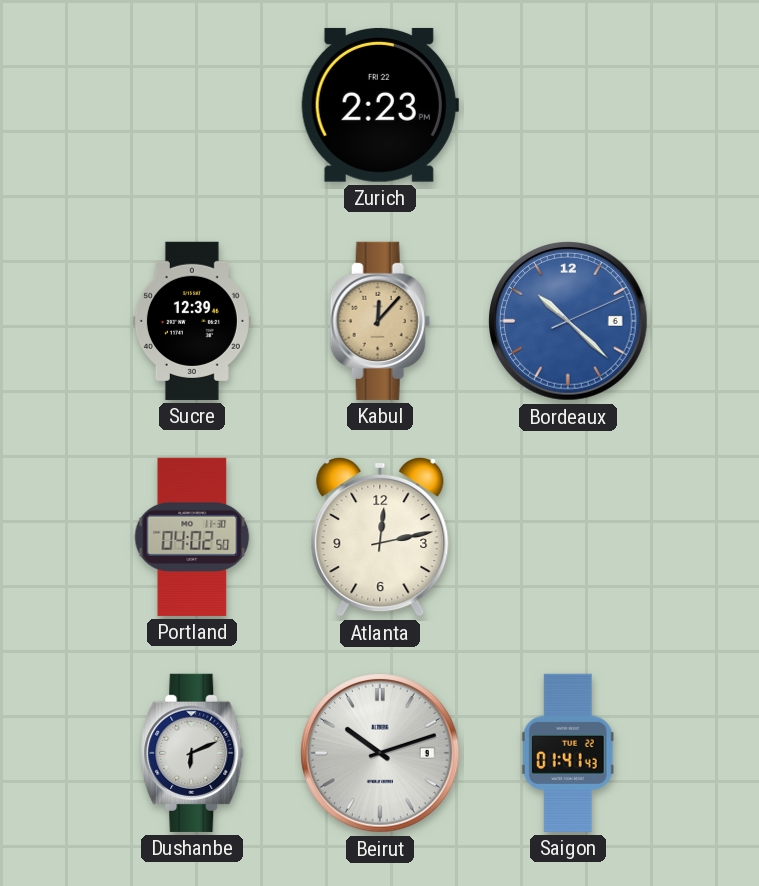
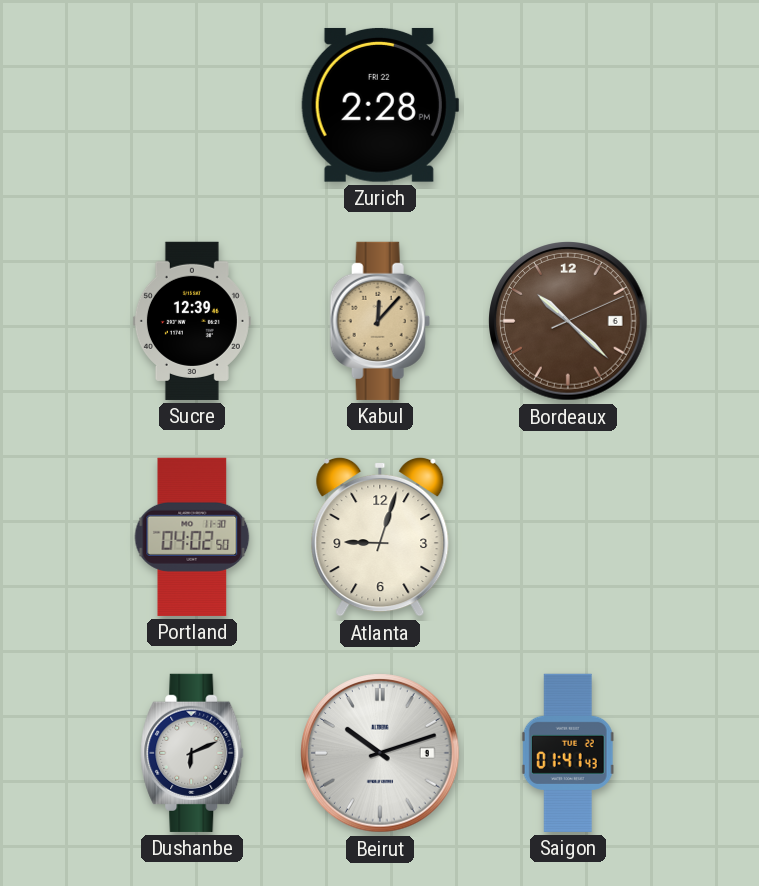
Zurich: 2:23 -> 2:28
Bordeaux dial: blue -> brown
Atlanta: 12:13 -> 9:03
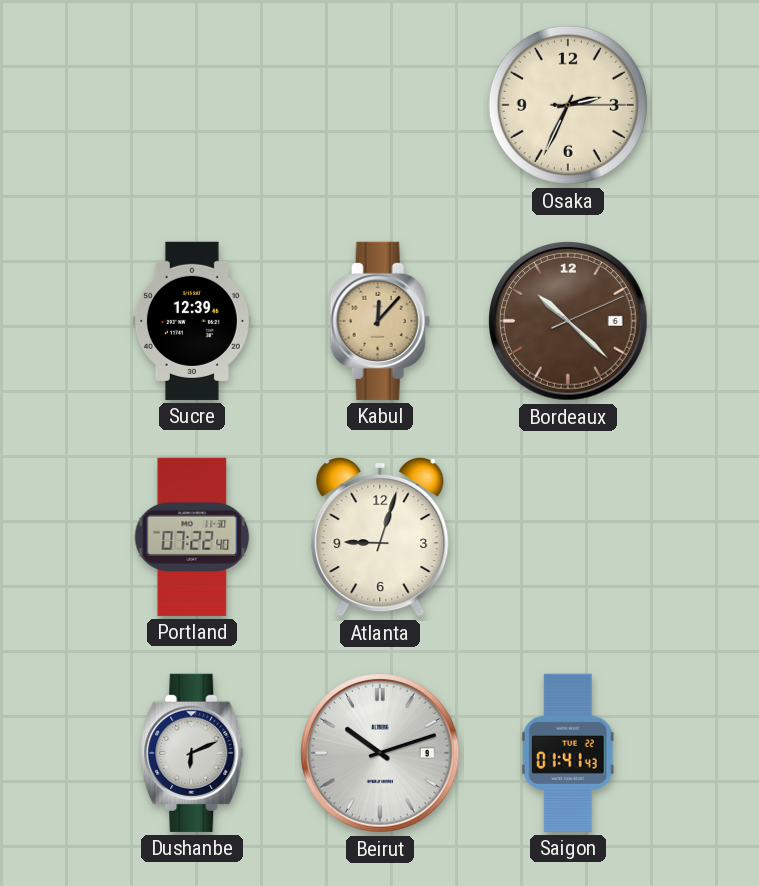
Zurich: 2:28 -> none
Osaka: none -> 2:34
Portland: 04:02 -> 07:22
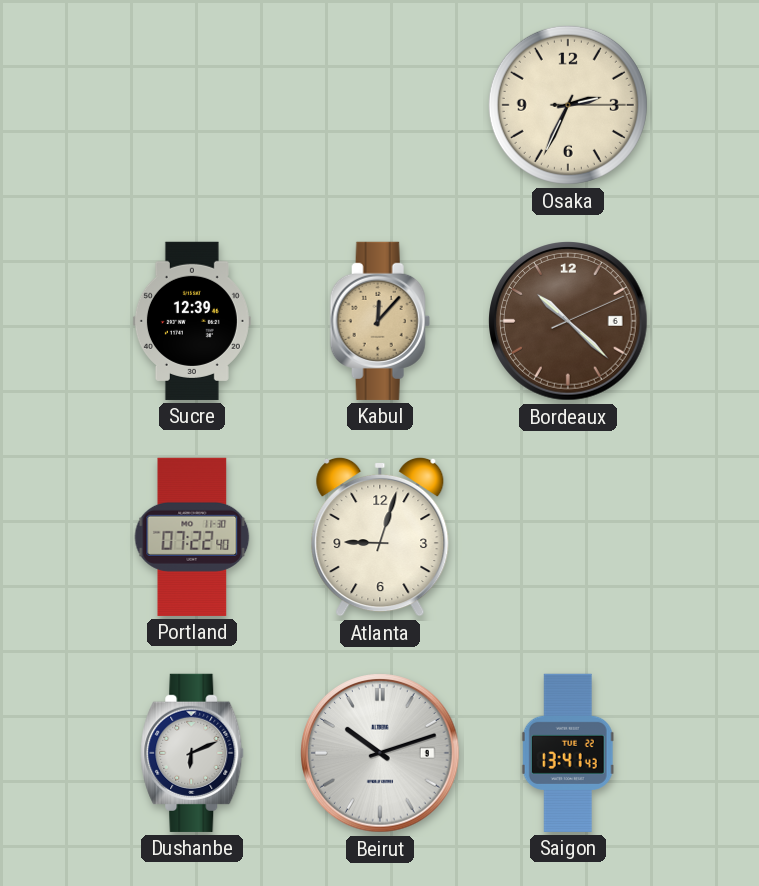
Saigon: 01:41 -> 13:41
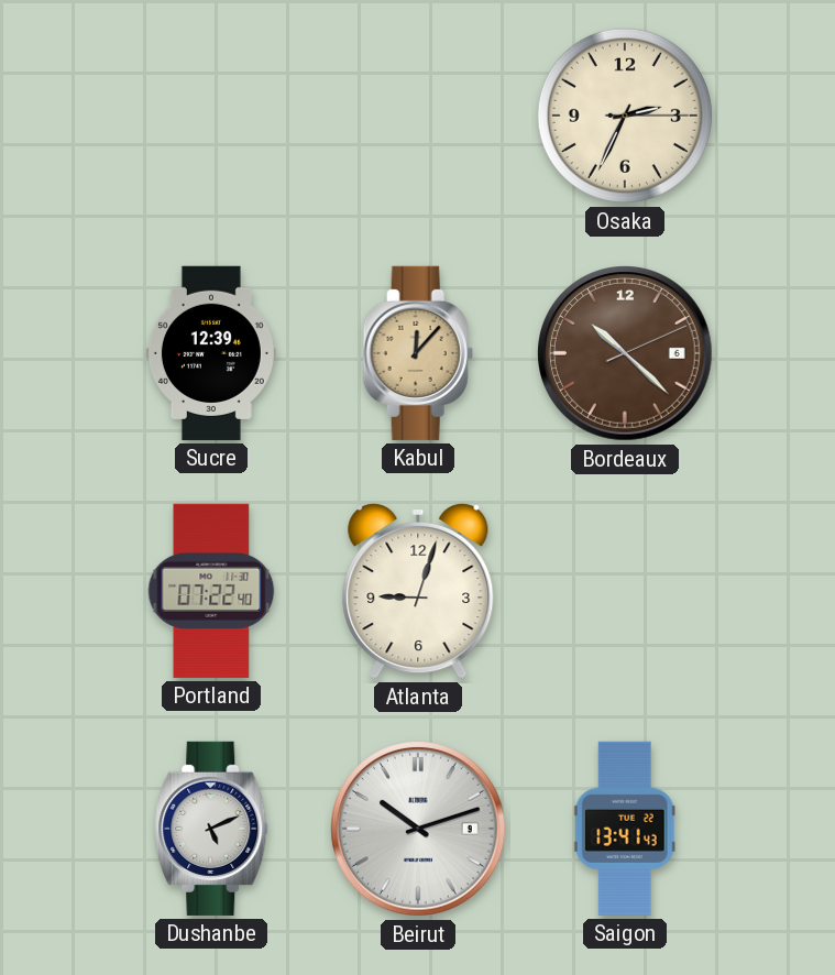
Dushanbe: 6:11 -> 5:11
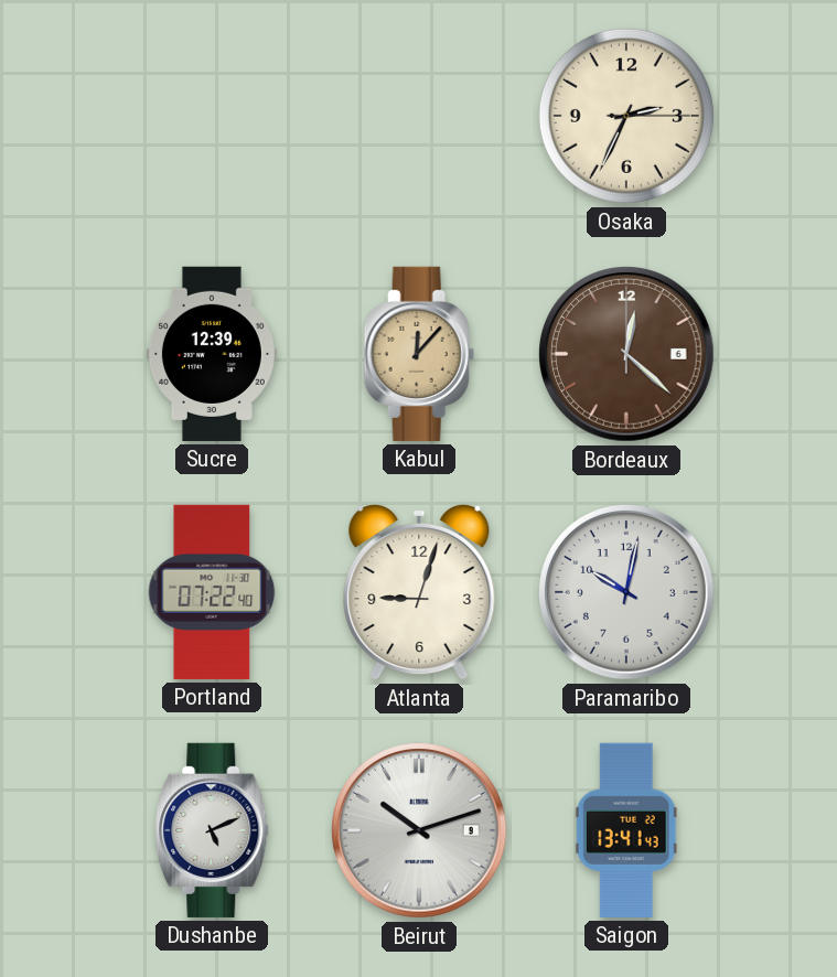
Bordeaux: 10:22 -> 12:22
Paramaribo: none -> 10:02
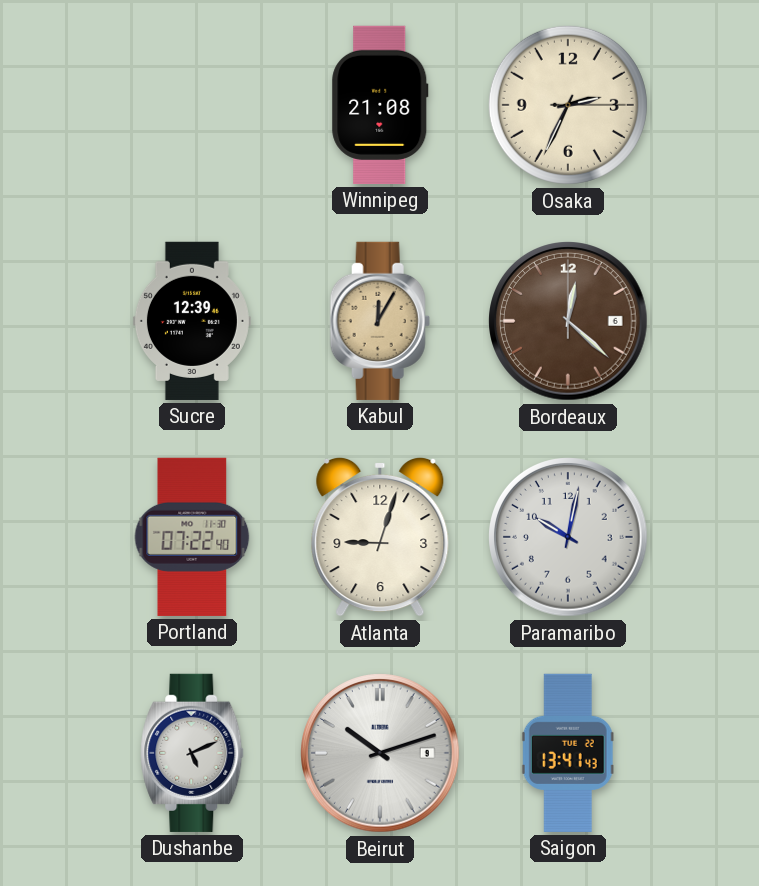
Winnipeg: none -> 21:08
Kabul: 12:07 -> 12:05
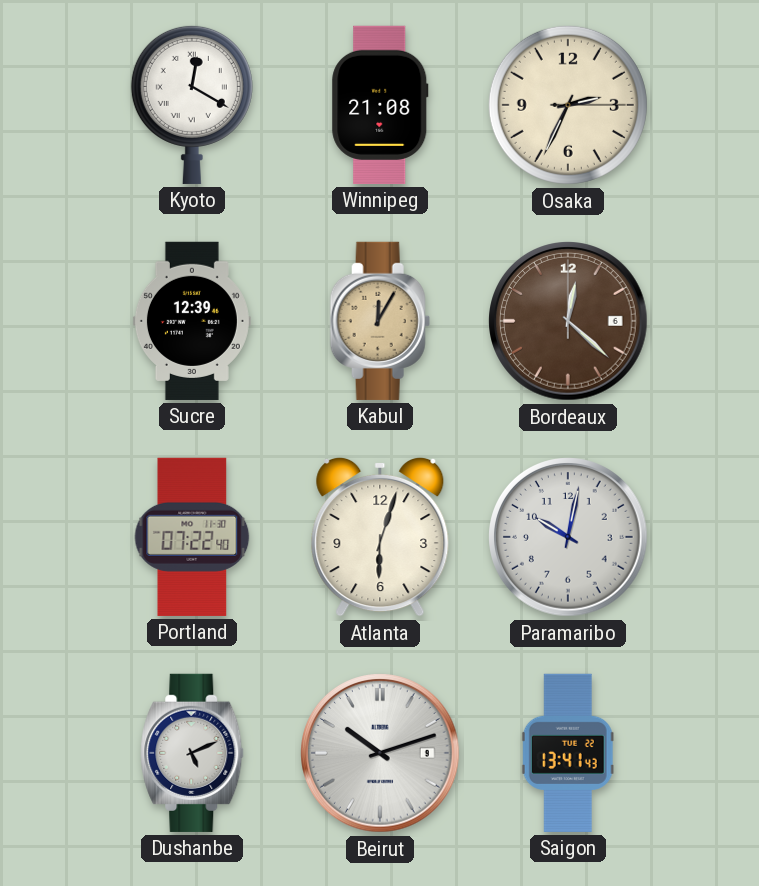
Kyoto: none -> 12:20
Atlanta: 9:03 -> 6:03
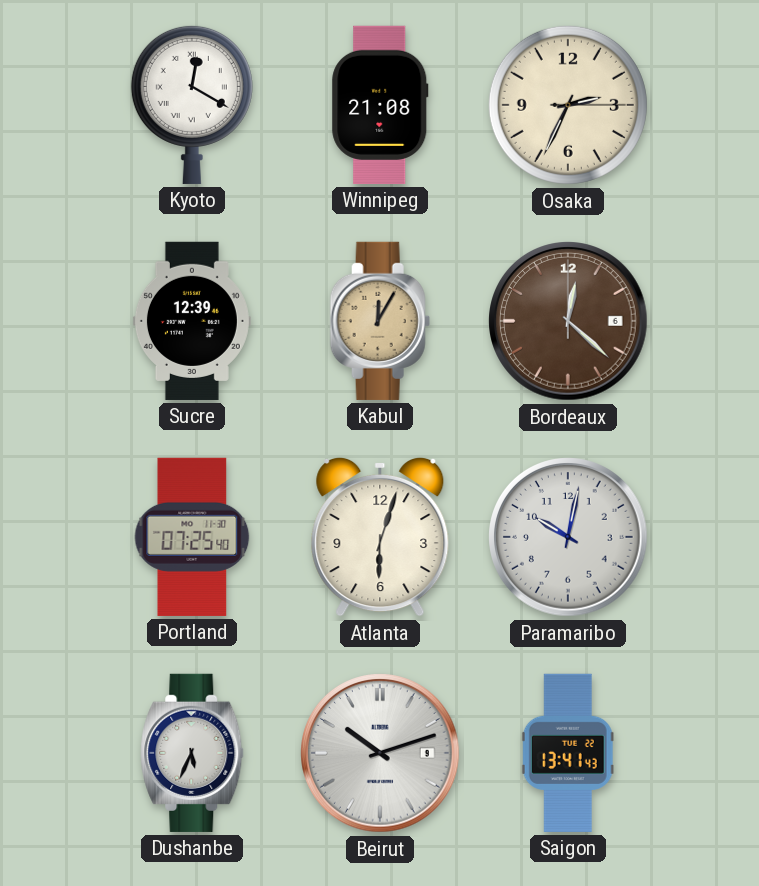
Portland: 07:22 -> 07:25
Dushanbe: 5:11 -> 5:34
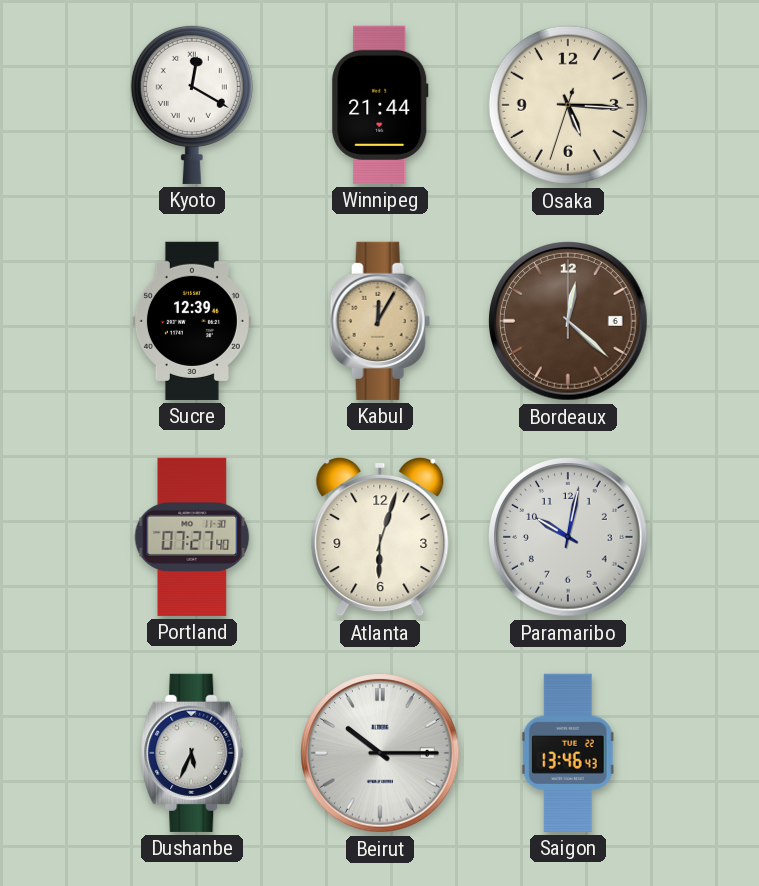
Winnipeg: 21:08 -> 21:44
Osaka: 2:34 -> 5:15
Portland: 07:25 -> 07:27
Beirut: 10:12 -> 10:15
Saigon: 13:41 -> 13:46
